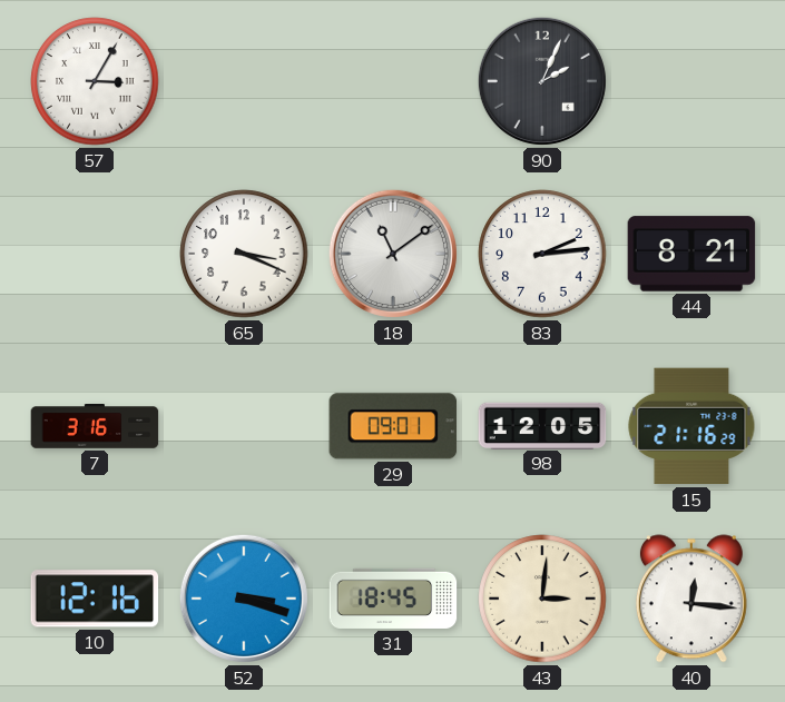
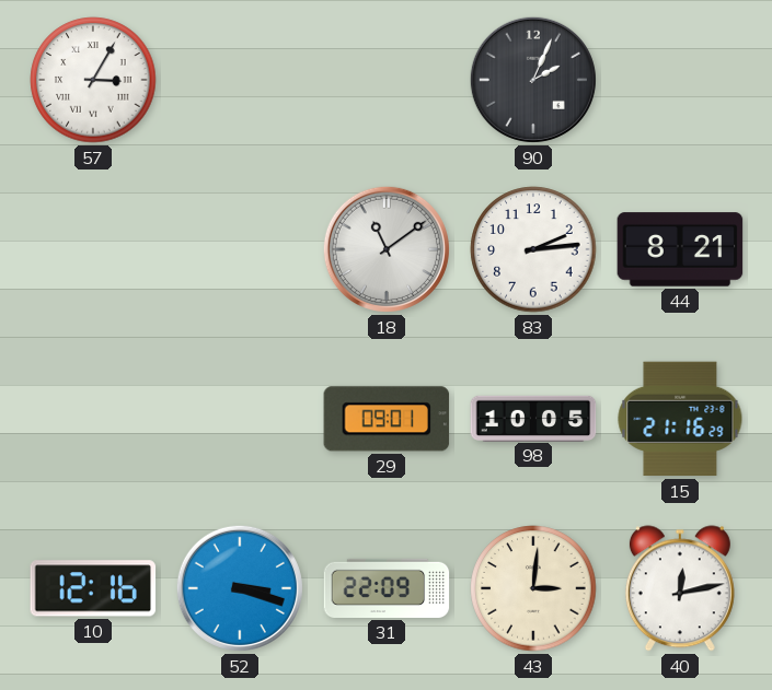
65: 3:19 -> none
7: 3:16 -> none
98: 12:05 -> 10:05
31: 18:45 -> 22:09
40: 12:16 -> 12:13
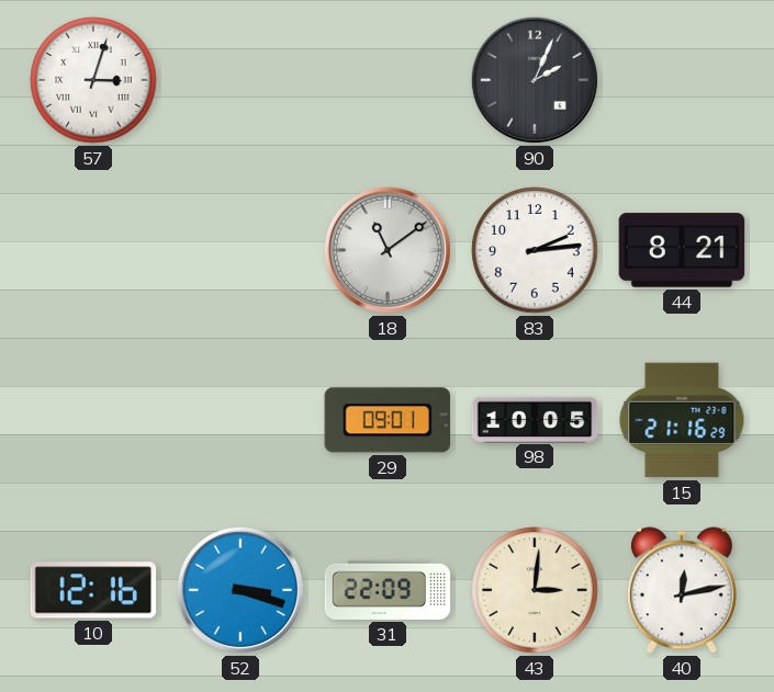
57: 3:05 -> 3:03
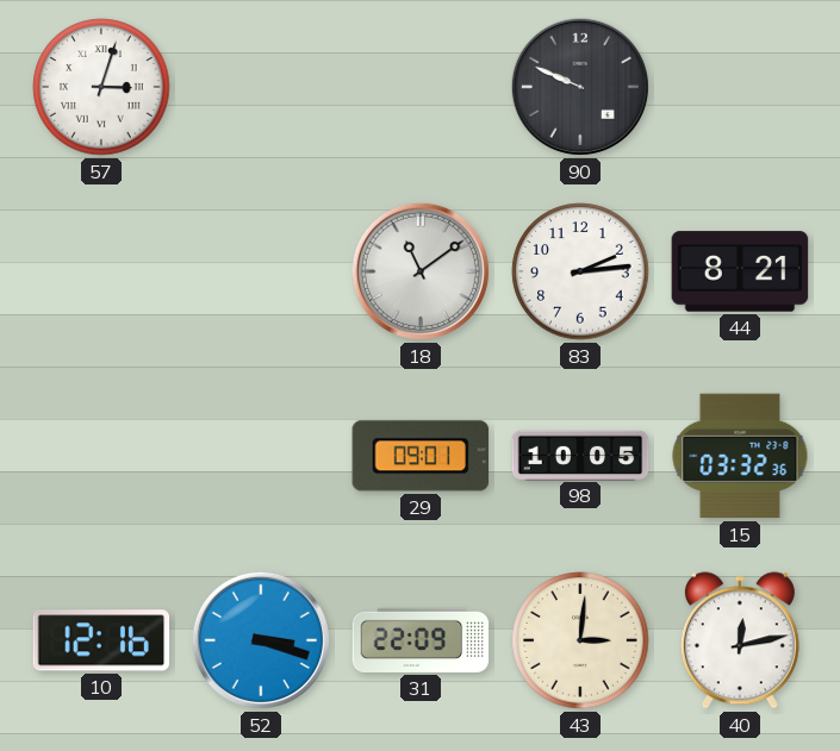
90: 2:04 -> 9:49
15: 21:16 -> 03:32
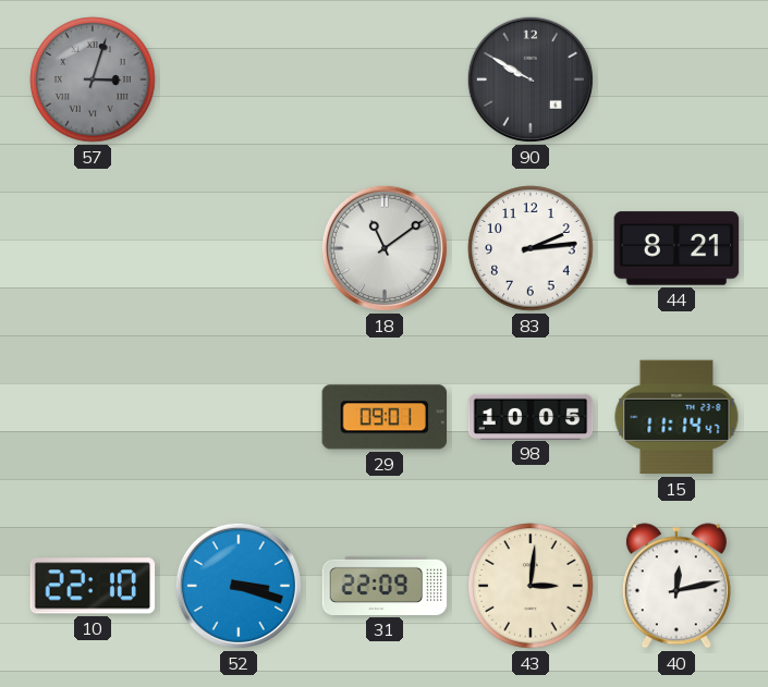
57 dial: white -> grey
90: 9:49 -> 9:50
15: 03:32 -> 11:14
10: 12:16 -> 22:10
